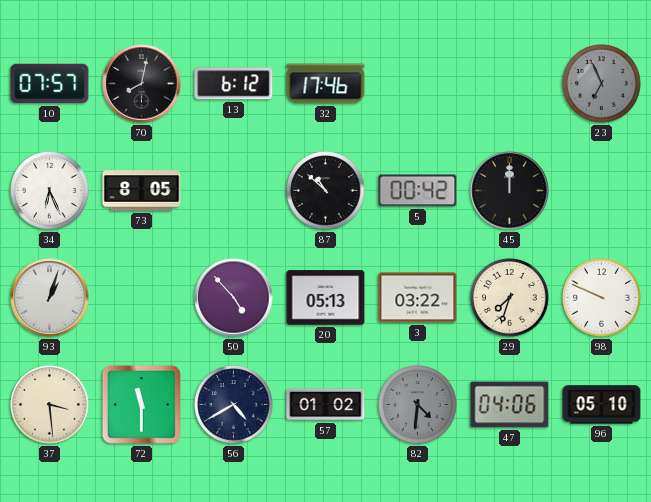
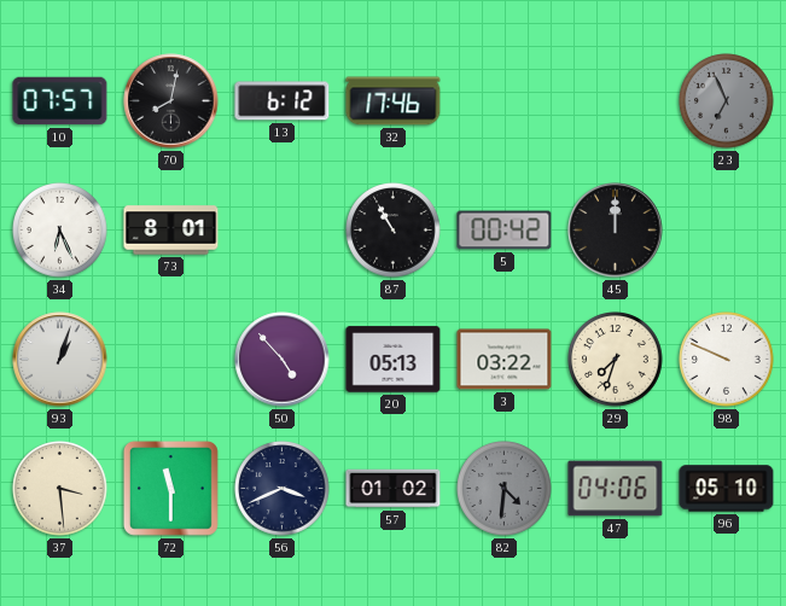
73: 8:05 -> 8:01
87: 10:52 -> 10:55
56: 4:40 -> 3:41
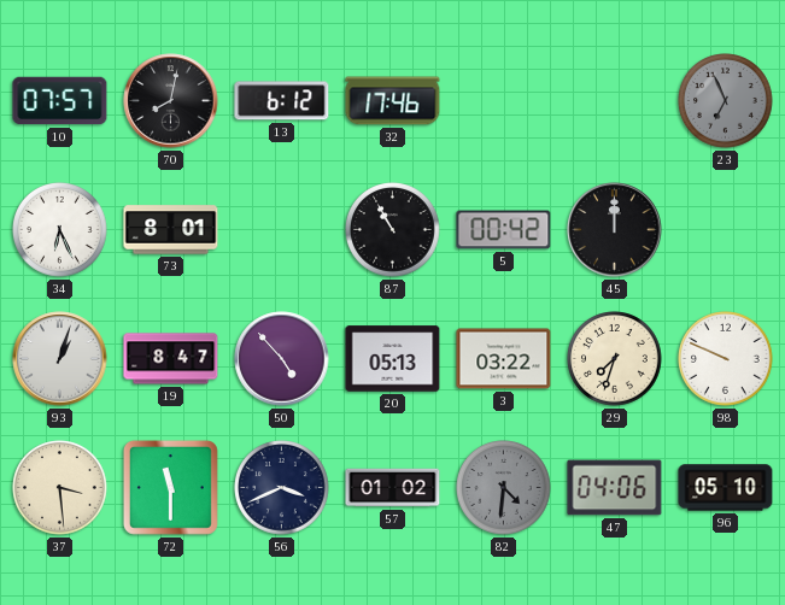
19: none -> 8:47
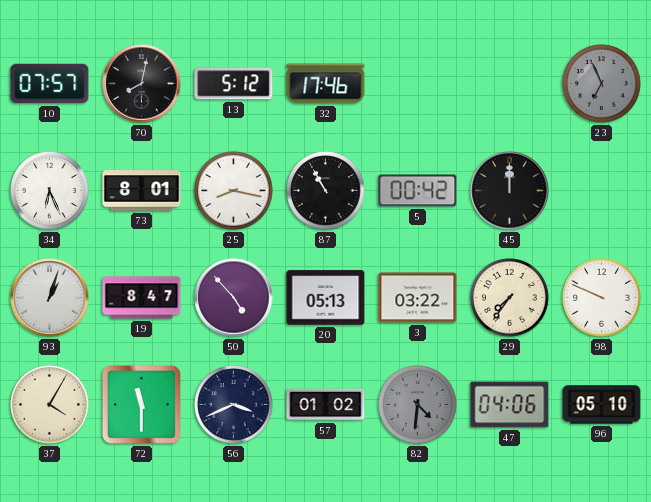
13: 6:12 -> 5:12
25: none -> 8:17
29: 7:33 -> 7:36
37: 3:29 -> 4:05
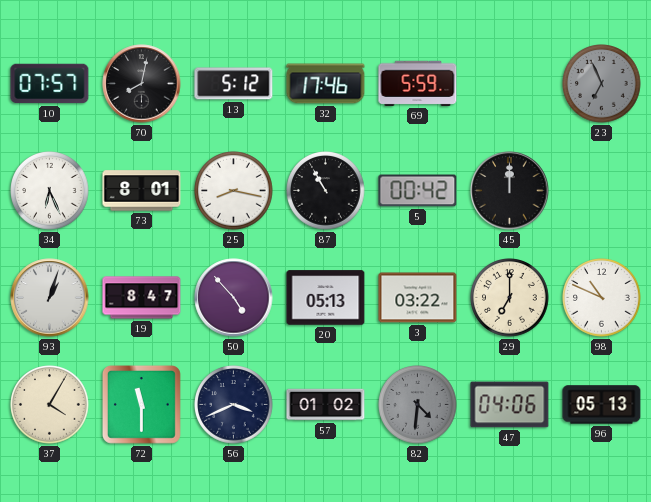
69: none -> 5:59
29: 7:36 -> 7:00
98: 9:49 -> 10:49
96: 05:10 -> 05:13
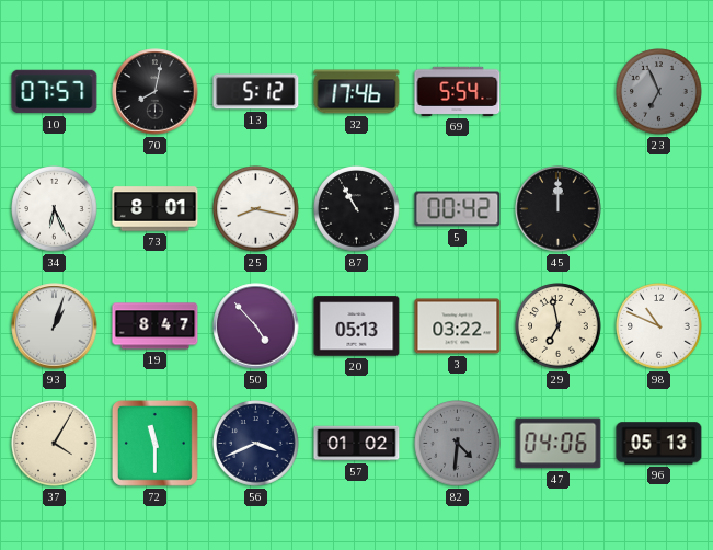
69: 5:59 -> 5:54
29: 7:00 -> 6:58
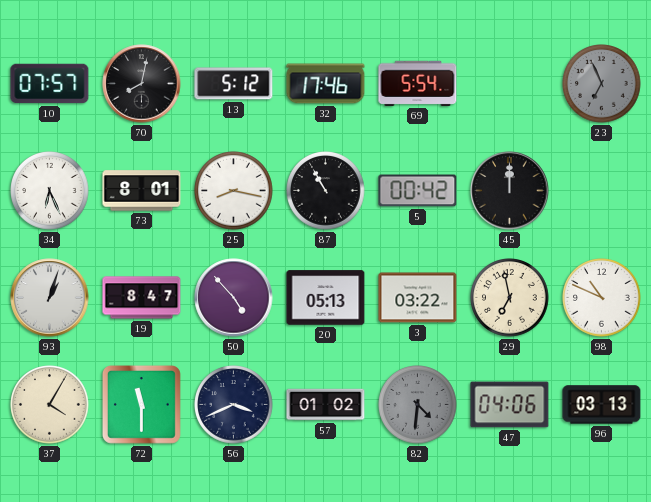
96: 05:13 -> 03:13
